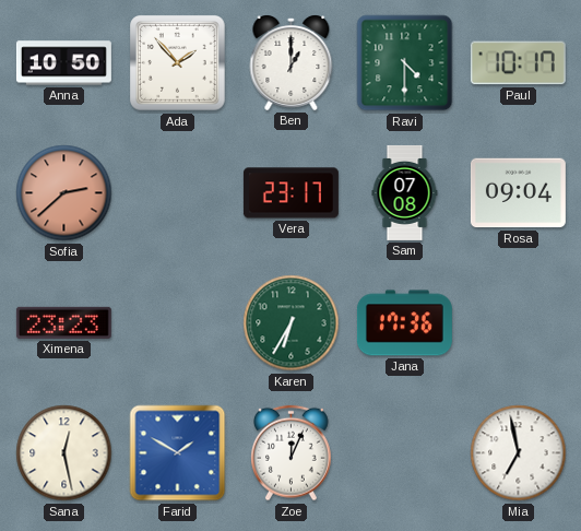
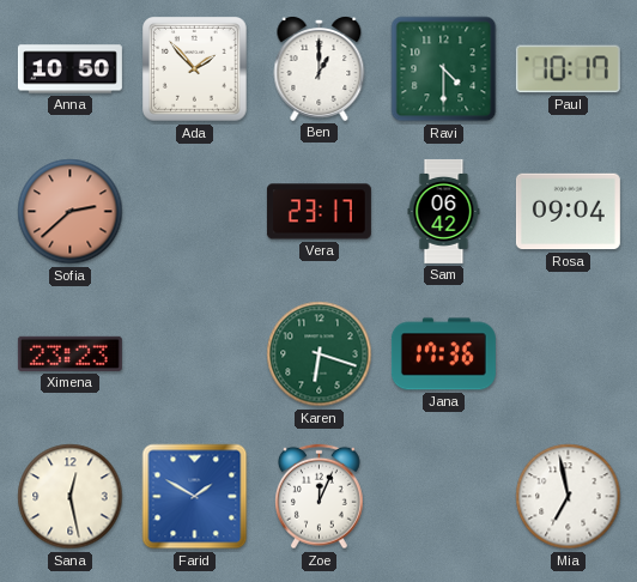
Sam: 07:08 -> 06:42
Karen: 6:35 -> 6:18
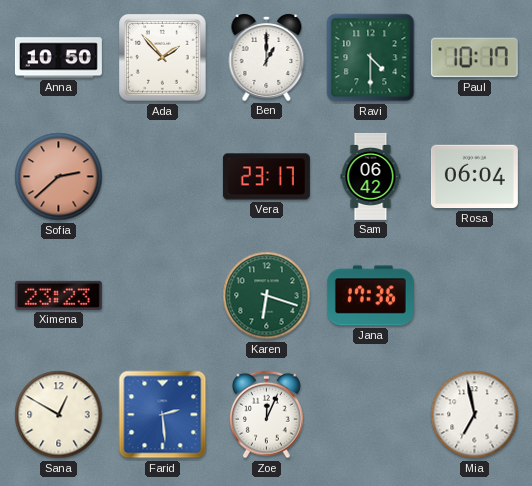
Rosa: 09:04 -> 06:04
Sana: 12:28 -> 12:50
Farid: 1:50 -> 2:29
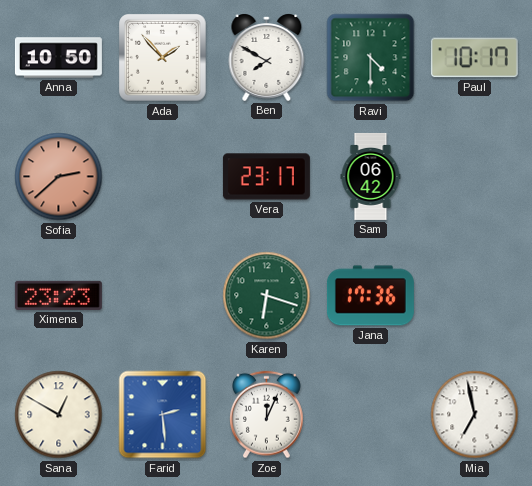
Ben: 1:00 -> 7:50
Rosa: 06:04 -> none
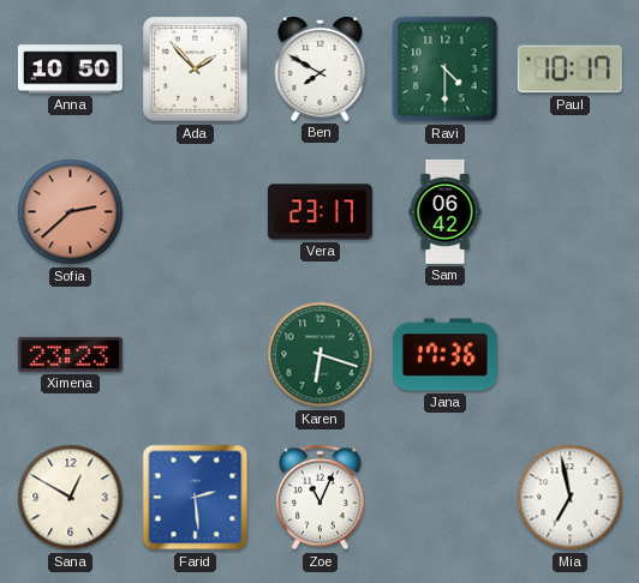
Zoe: 12:04 -> 11:04
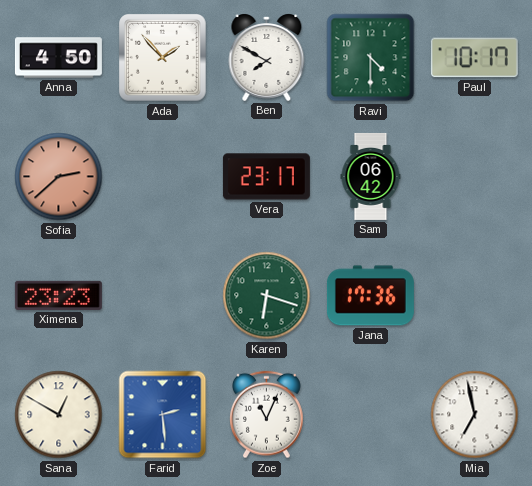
Anna: 10:50 -> 4:50
